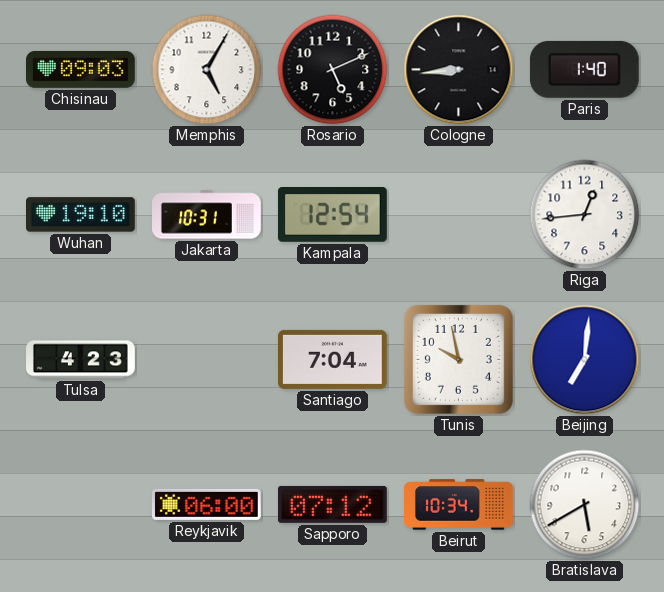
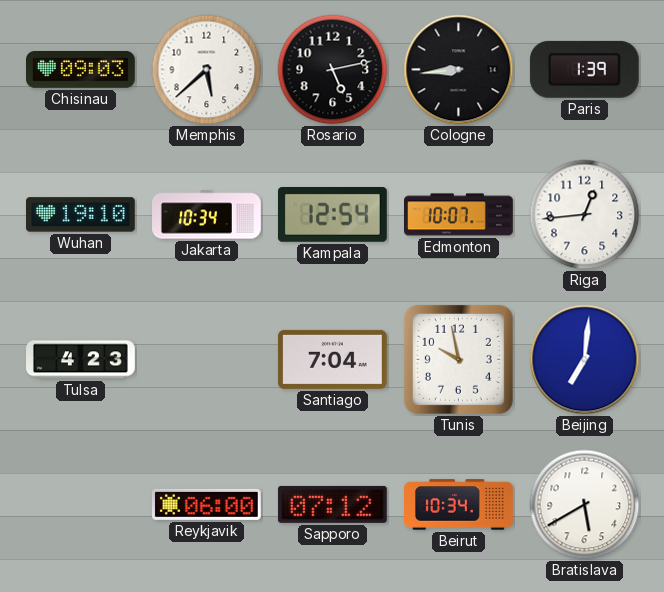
Memphis: 5:05 -> 5:38
Rosario: 5:11 -> 5:13
Paris: 1:40 -> 1:39
Jakarta: 10:31 -> 10:34
Edmonton: none -> 10:07
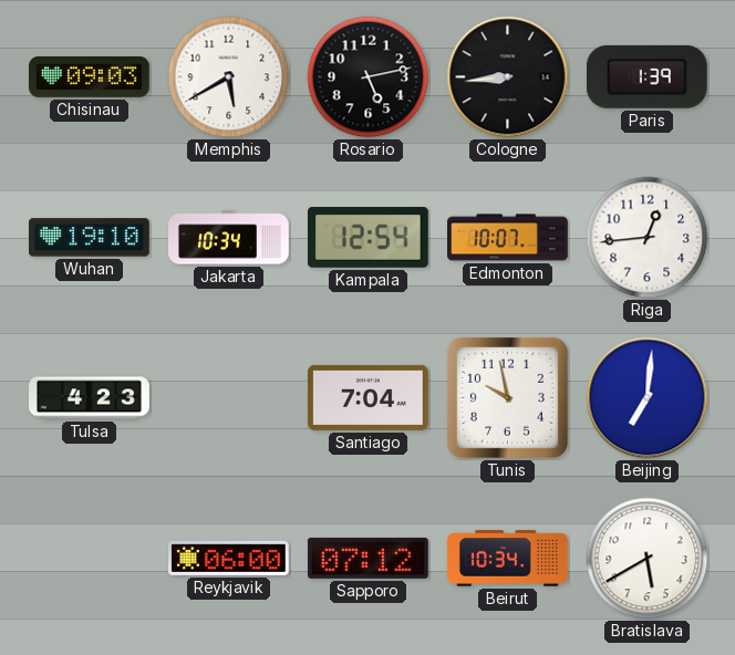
Memphis: 5:38 -> 5:40
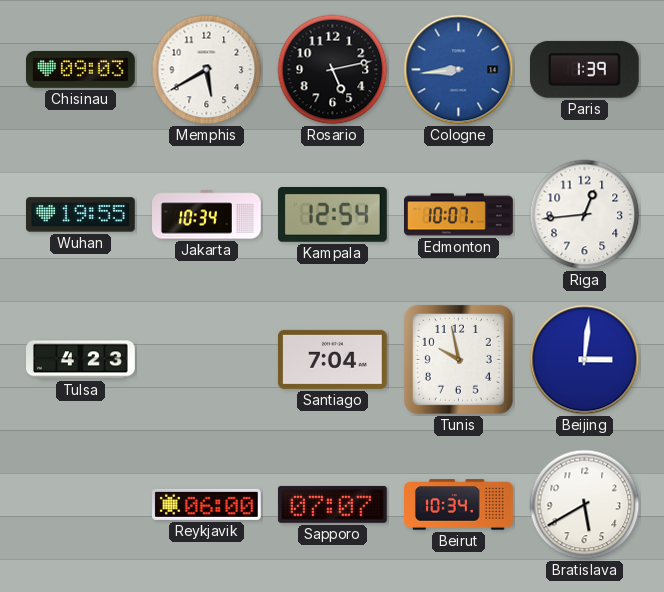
Cologne dial: black -> blue
Wuhan: 19:10 -> 19:55
Beijing: 7:01 -> 3:01
Sapporo: 07:12 -> 07:07
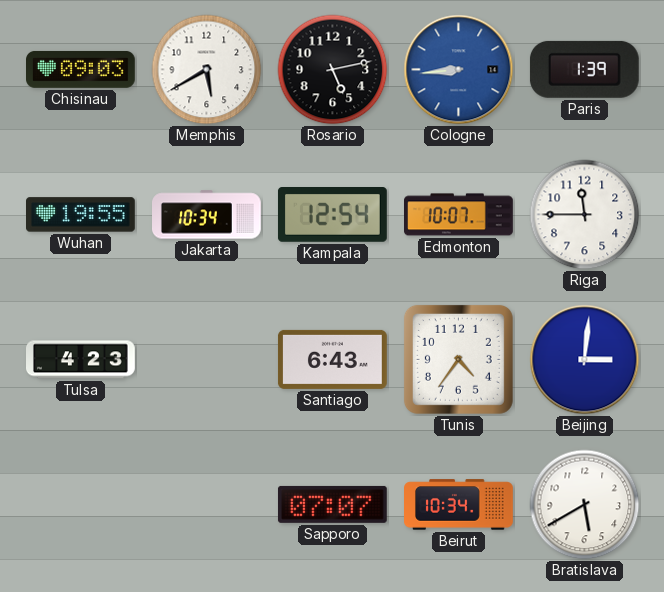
Riga: 12:44 -> 11:45
Santiago: 7:04 -> 6:43
Tunis: 9:58 -> 4:36
Reykjavik: 06:00 -> none
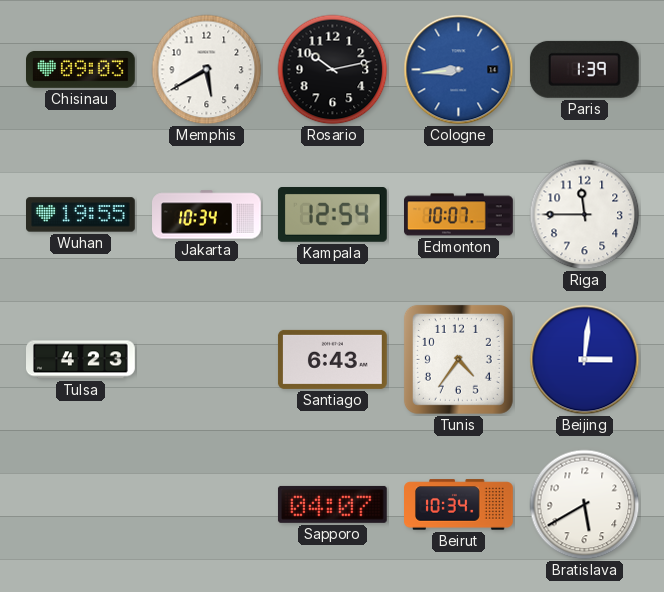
Rosario: 5:13 -> 10:13
Sapporo: 07:07 -> 04:07
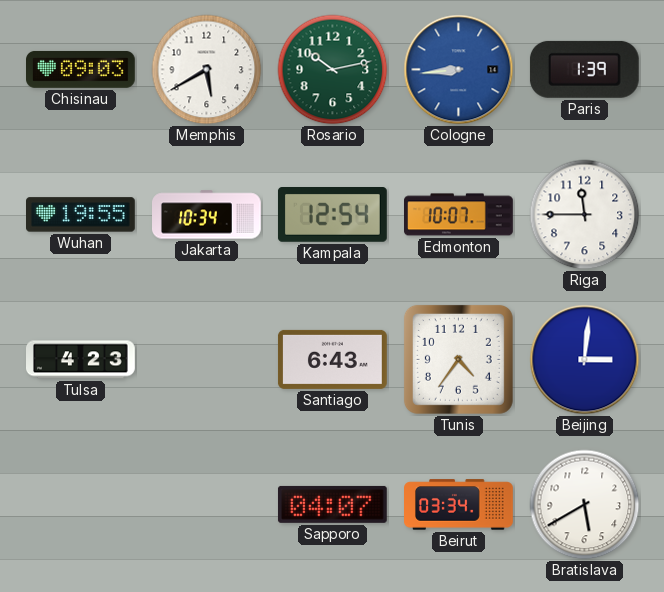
Rosario dial: black -> green
Beirut: 10:34 -> 03:34
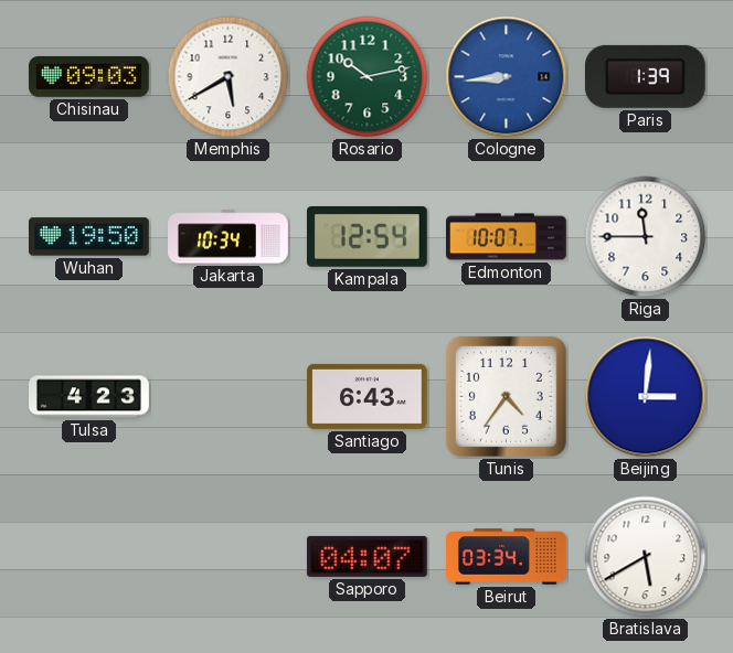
Wuhan: 19:55 -> 19:50
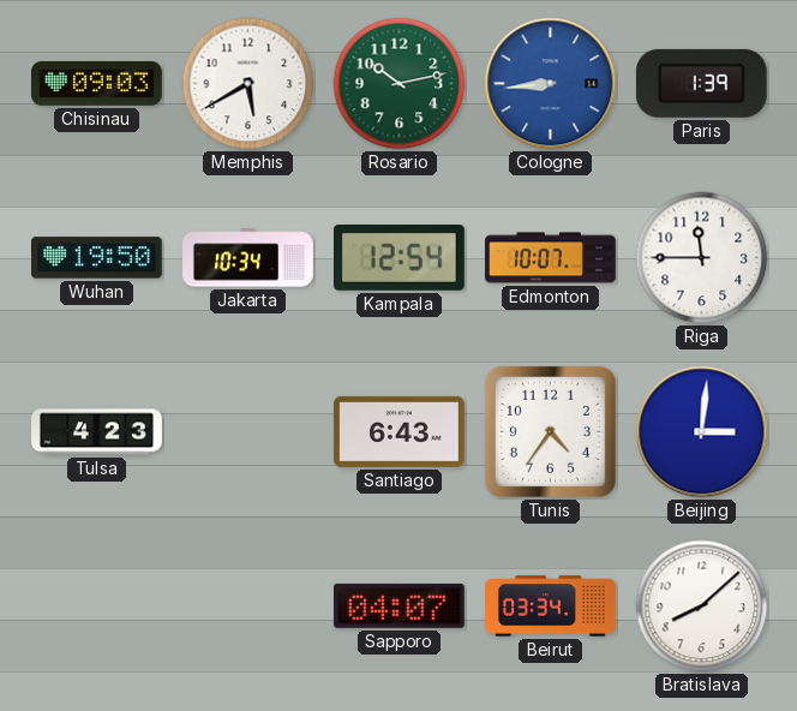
Bratislava: 5:40 -> 8:08
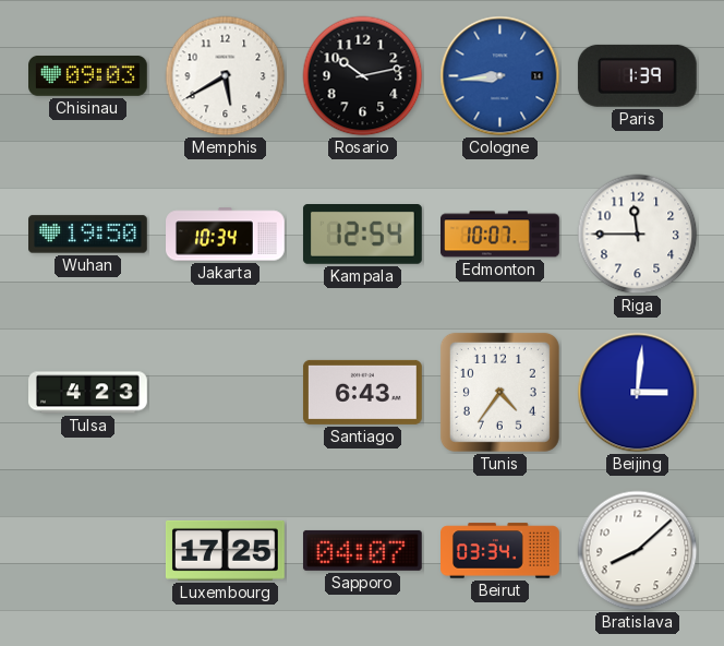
Rosario dial: green -> black
Luxembourg: none -> 17:25
